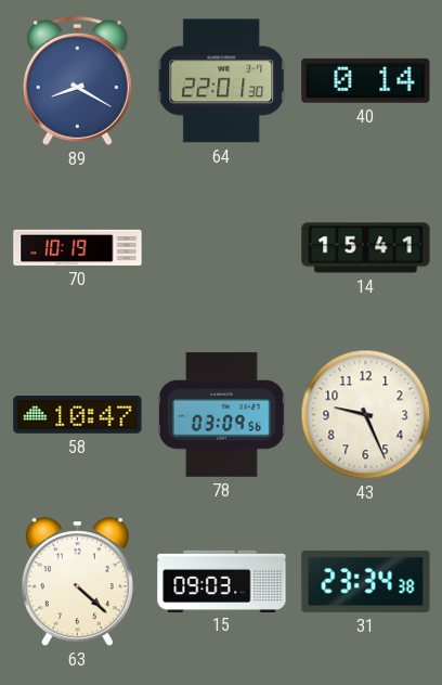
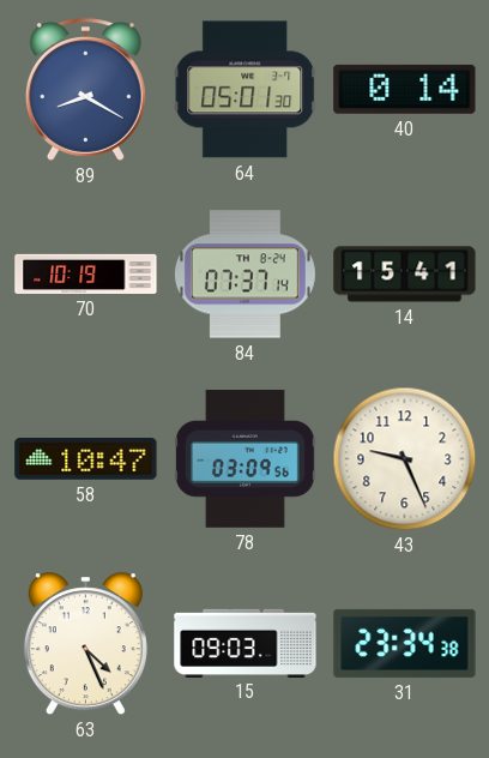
64: 22:01 -> 05:01
84: none -> 07:37
63: 4:22 -> 4:26
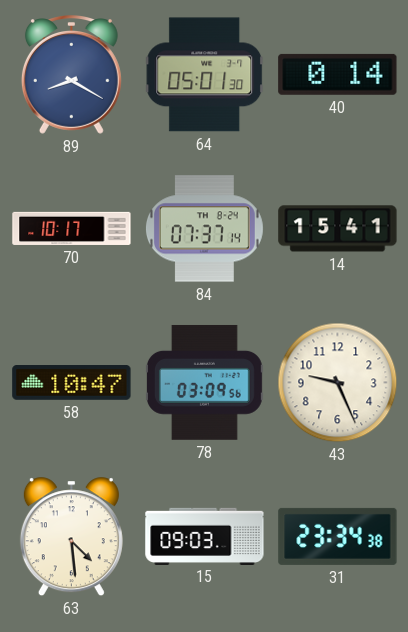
70: 10:19 -> 10:17
63: 4:26 -> 4:29
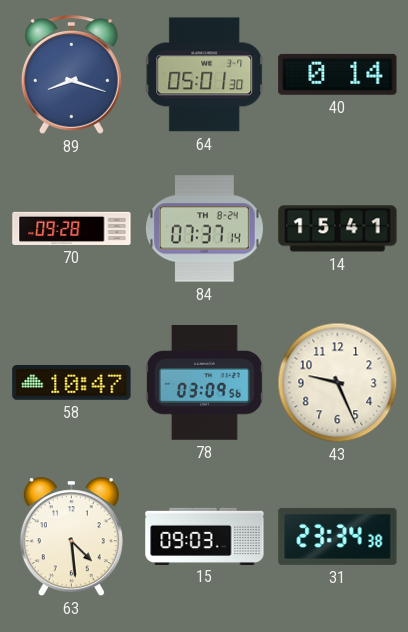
89: 8:20 -> 8:18
70: 10:17 -> 09:28
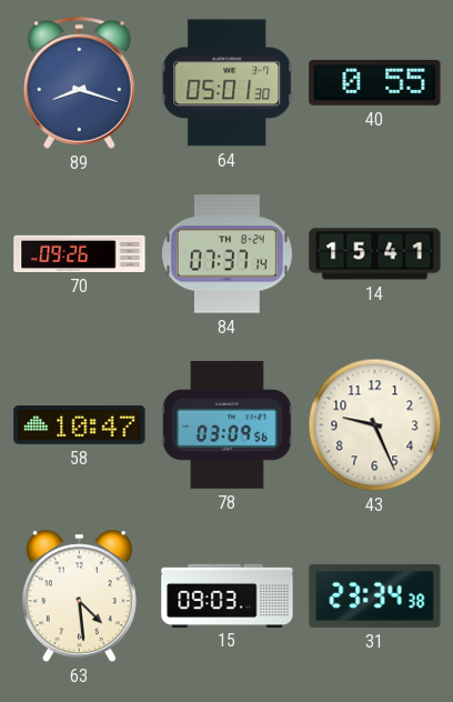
40: 0:14 -> 0:55
70: 09:28 -> 09:26
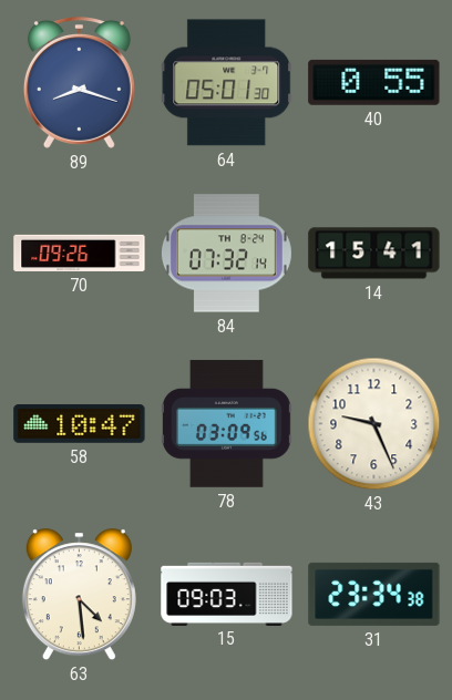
84: 07:37 -> 07:32
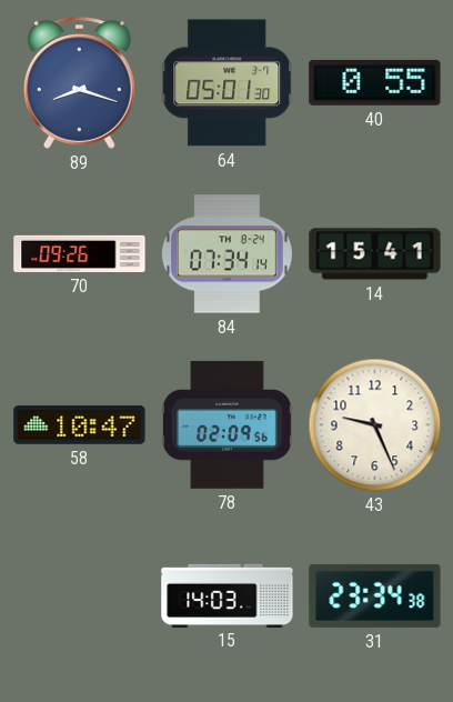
84: 07:32 -> 07:34
78: 03:09 -> 02:09
63: 4:29 -> none
15: 09:03 -> 14:03
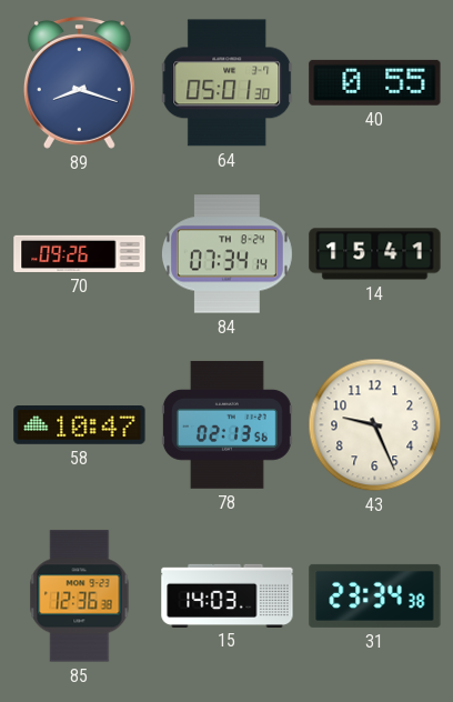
78: 02:09 -> 02:13
85: none -> 12:36
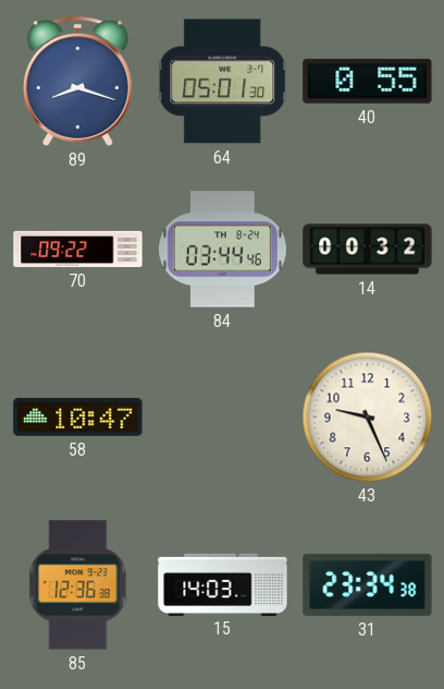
70: 09:26 -> 09:22
84: 07:34 -> 03:44
14: 15:41 -> 00:32
78: 02:13 -> none
